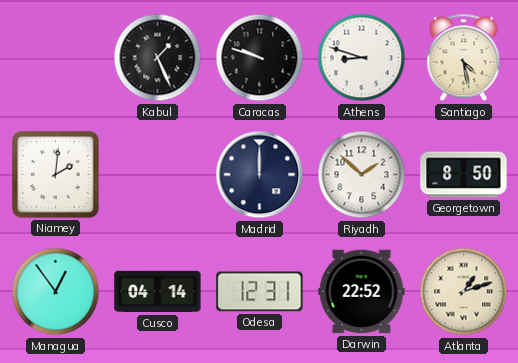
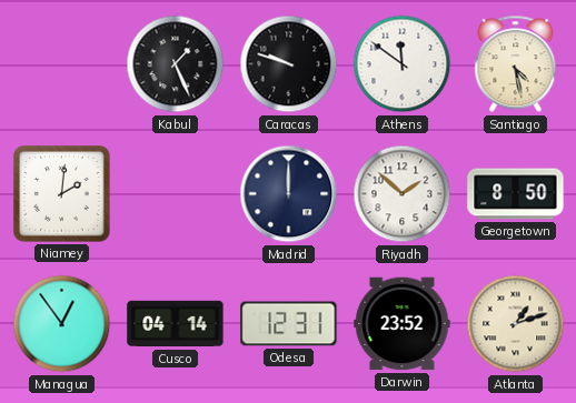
Athens: 8:48 -> 11:51
Darwin: 22:52 -> 23:52
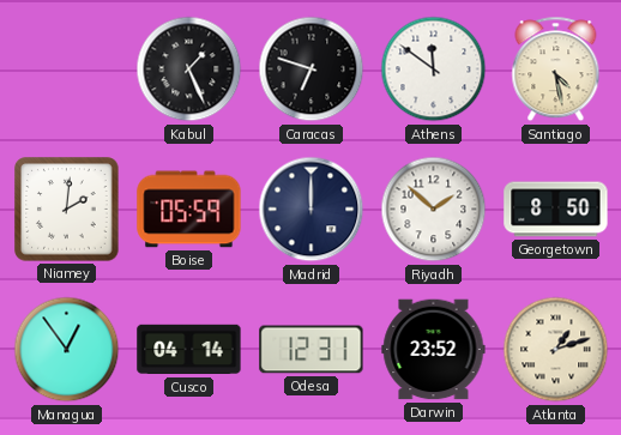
Caracas: 9:48 -> 6:48
Boise: none -> 05:59
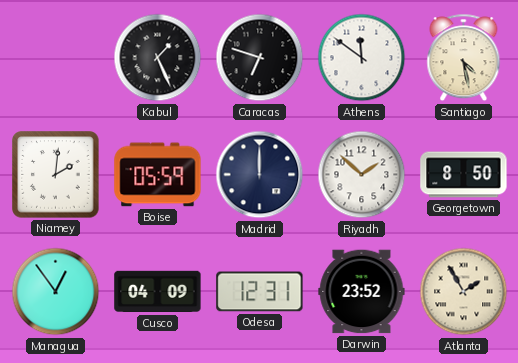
Cusco: 04:14 -> 04:09
Atlanta: 1:12 -> 1:55
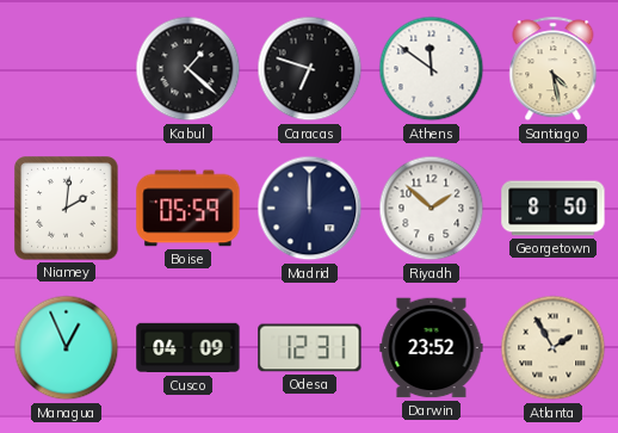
Kabul: 1:26 -> 1:22
Managua: 12:54 -> 12:56
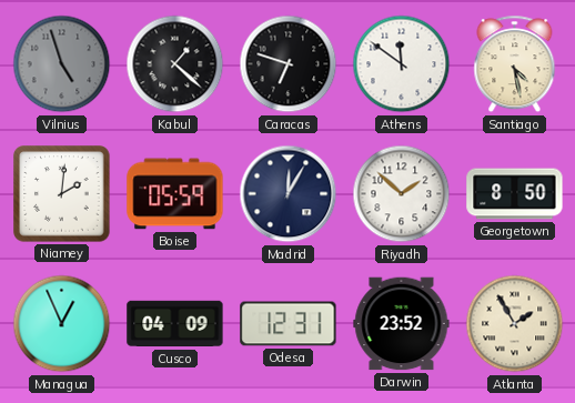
Vilnius: none -> 4:57
Madrid: 12:00 -> 12:05
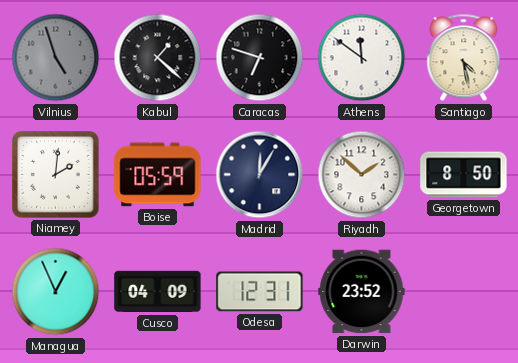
Atlanta: 1:55 -> none
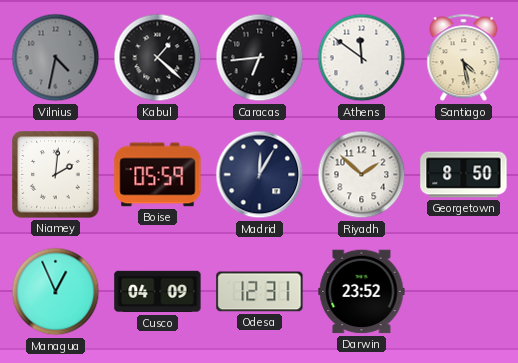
Vilnius: 4:57 -> 4:32
Caracas: 6:48 -> 6:44
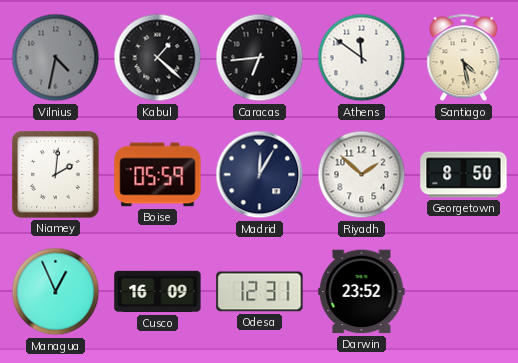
Cusco: 04:09 -> 16:09
